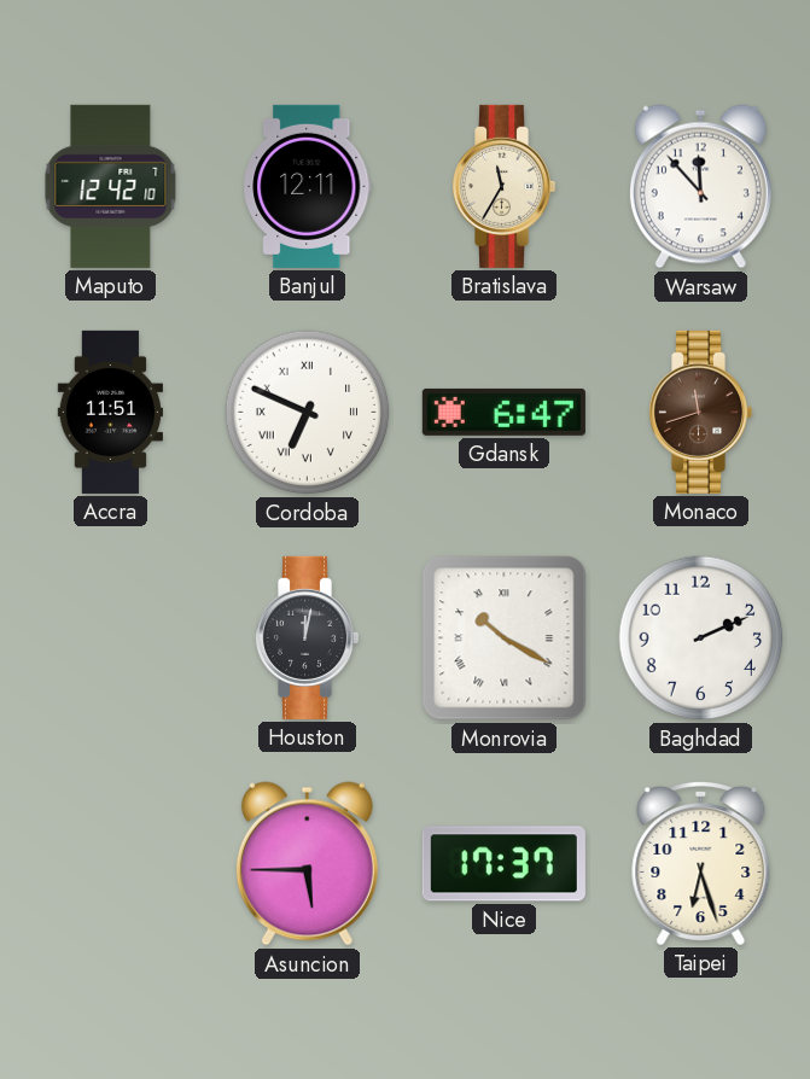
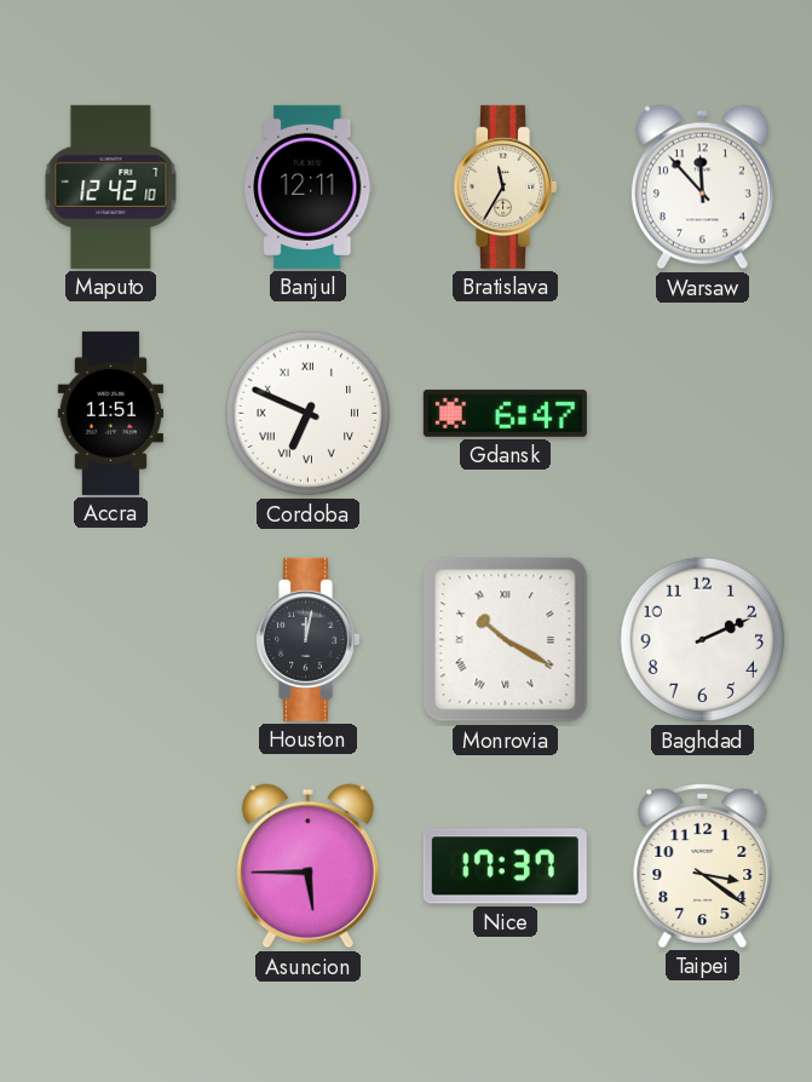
Monaco: 11:42 -> none
Taipei: 6:27 -> 3:21
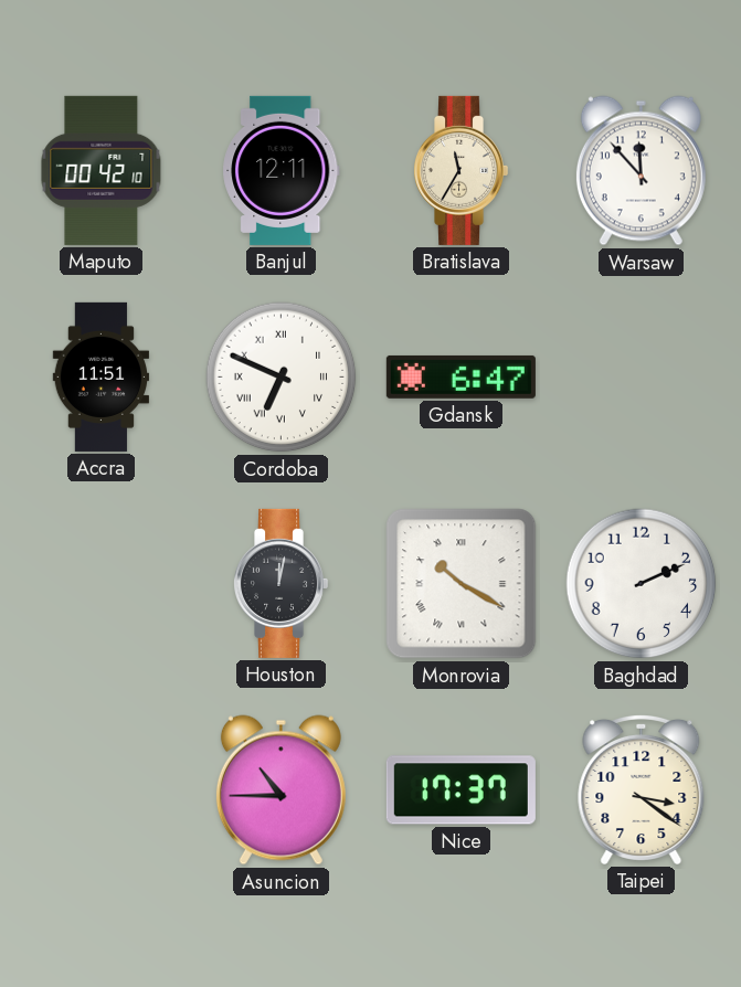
Maputo: 12:42 -> 00:42
Asuncion: 5:45 -> 10:45
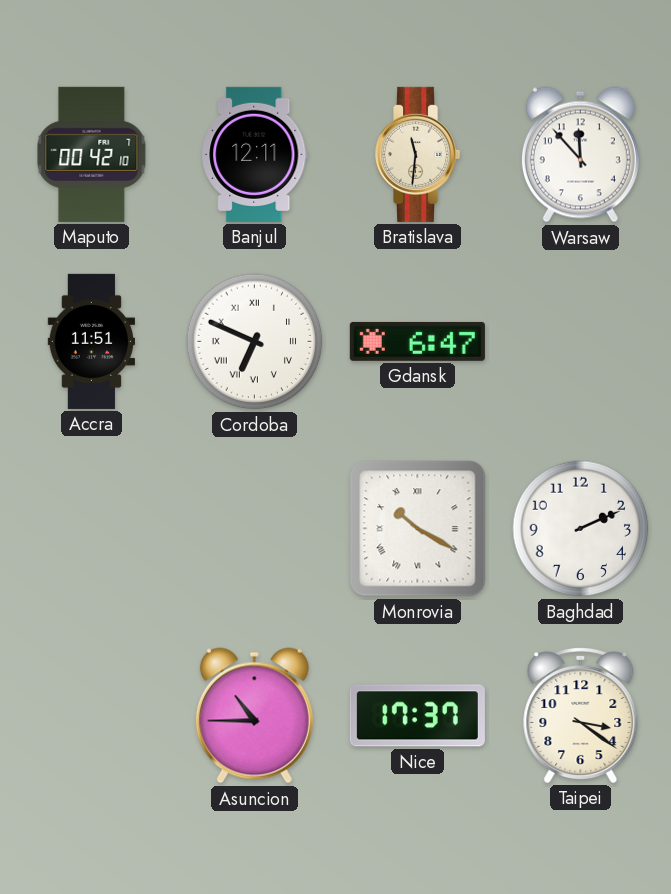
Bratislava: 11:35 -> 11:31
Houston: 12:02 -> none
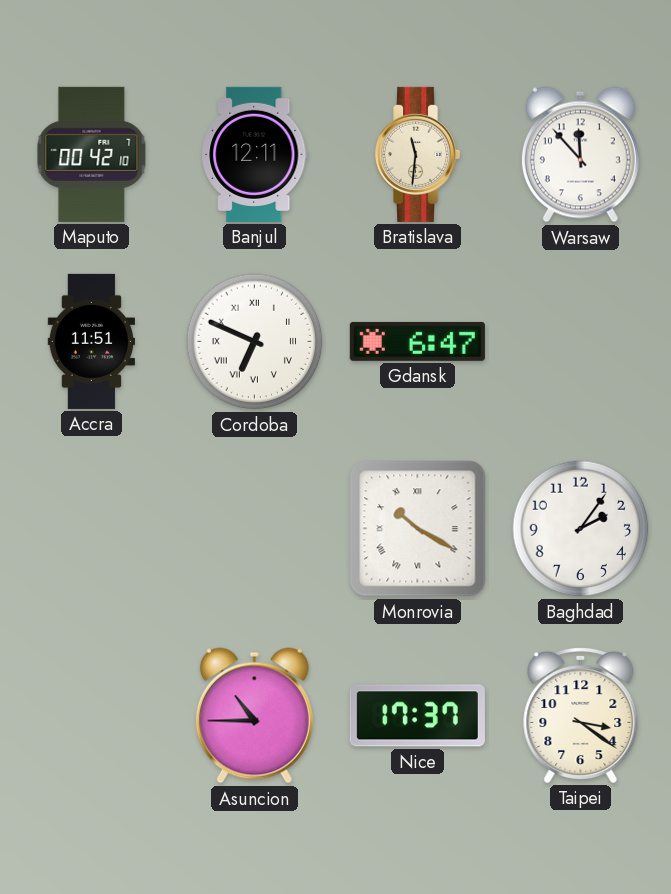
Baghdad: 2:11 -> 2:06
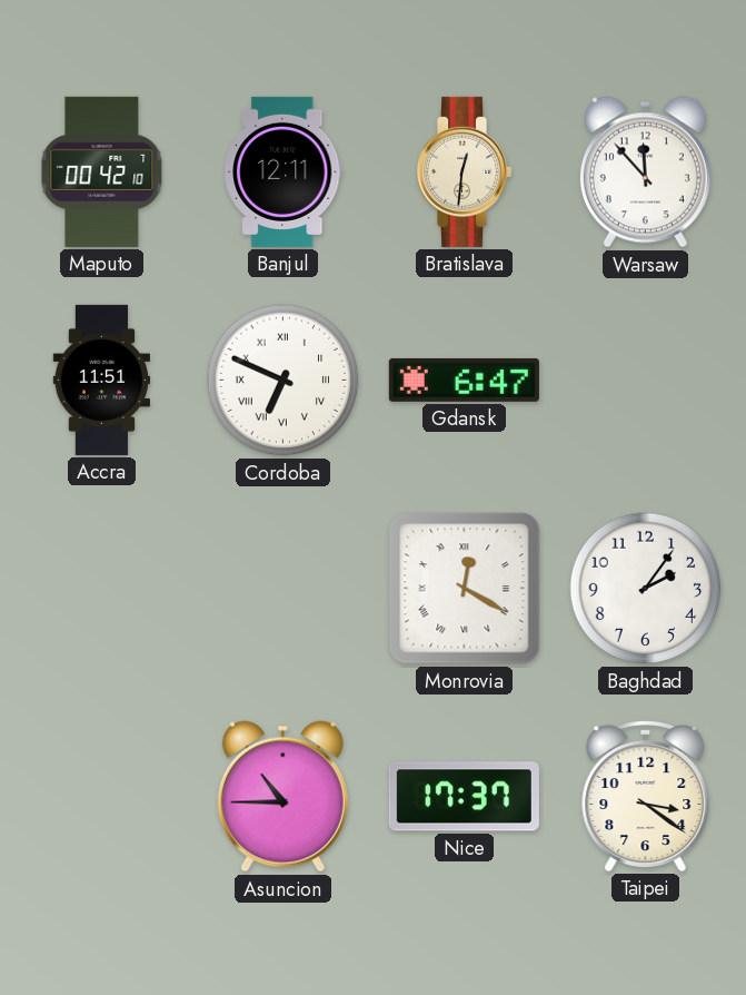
Bratislava: 11:31 -> 12:31
Monrovia: 10:20 -> 12:20
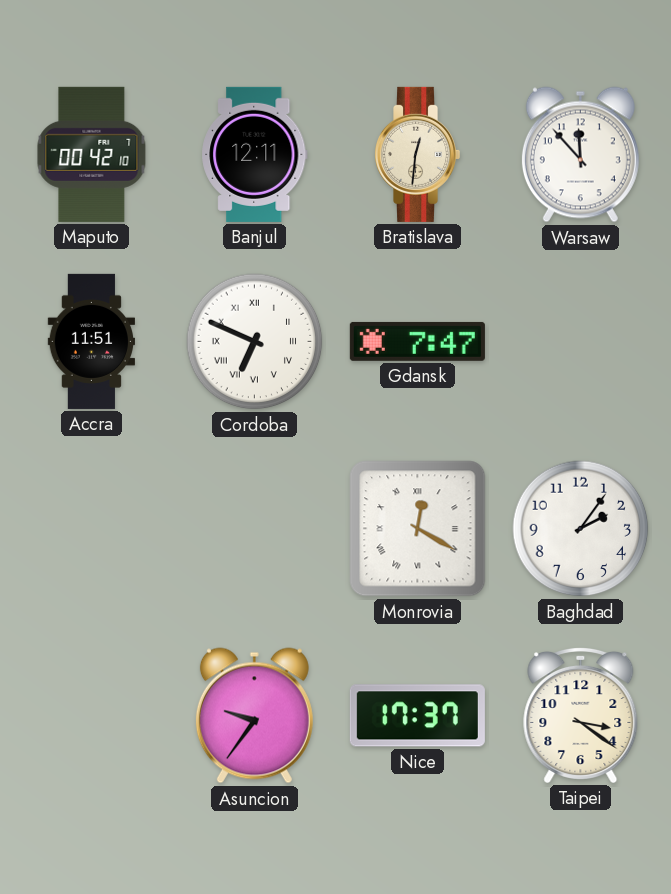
Gdansk: 6:47 -> 7:47
Asuncion: 10:45 -> 9:36
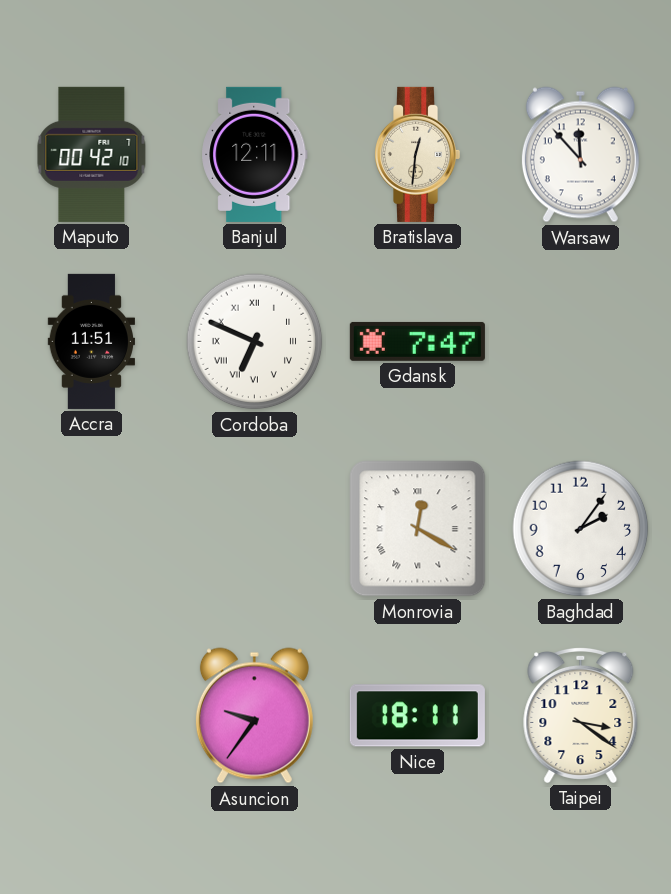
Nice: 17:37 -> 18:11
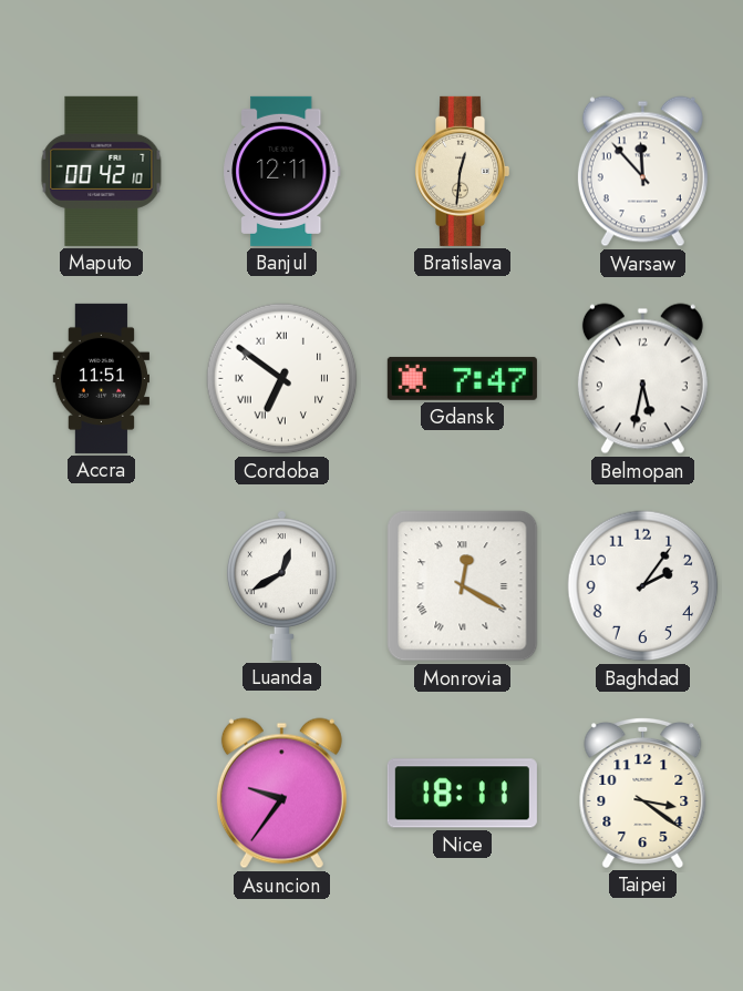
Cordoba: 6:49 -> 6:51
Belmopan: none -> 5:32
Luanda: none -> 12:40
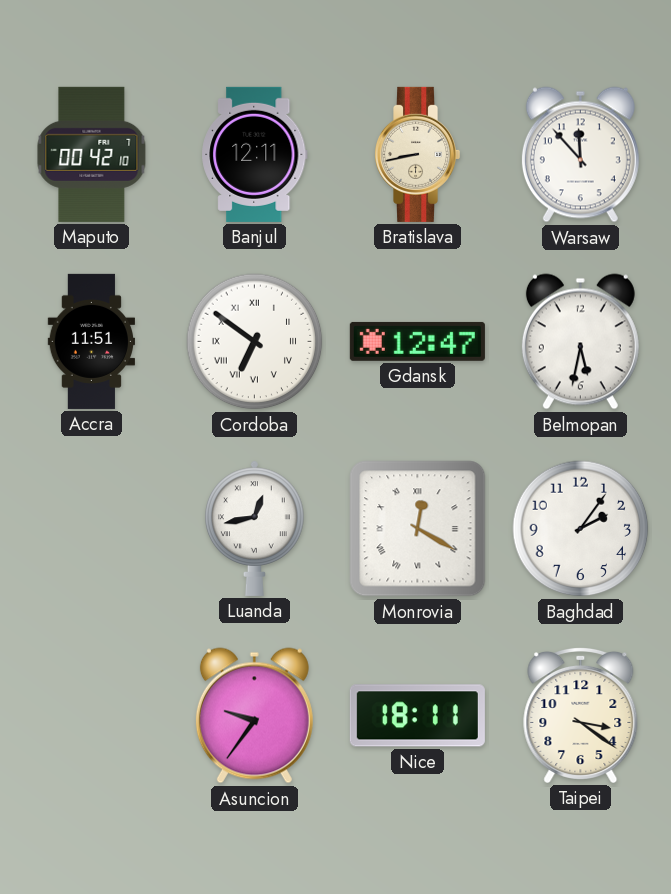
Bratislava: 12:31 -> 8:43
Gdansk: 7:47 -> 12:47
Luanda: 12:40 -> 12:43
